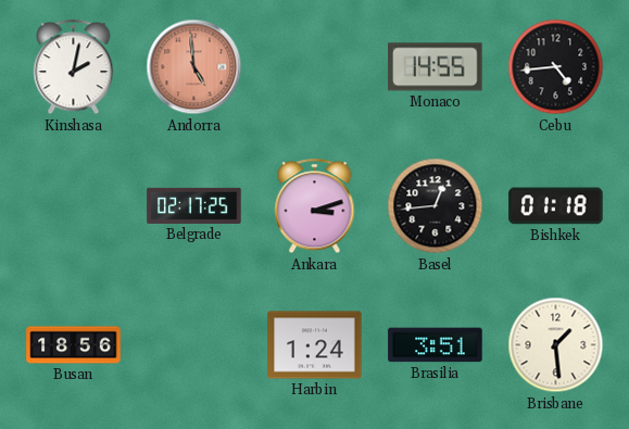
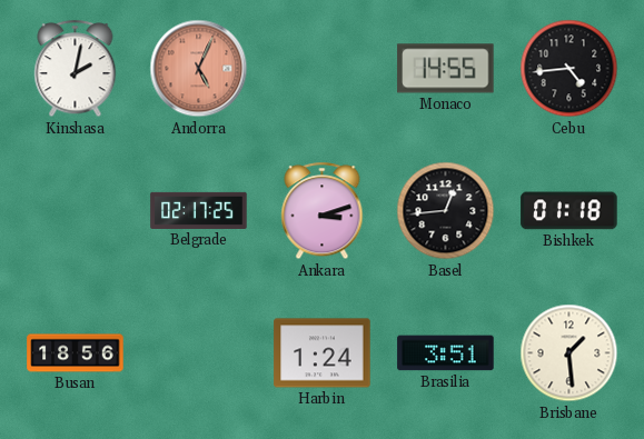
Andorra: 4:59 -> 5:04
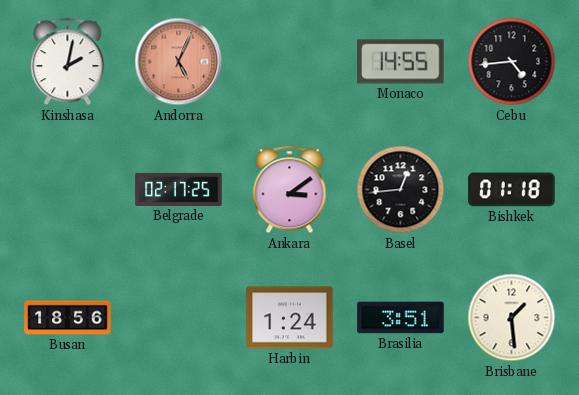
Ankara: 3:12 -> 3:09
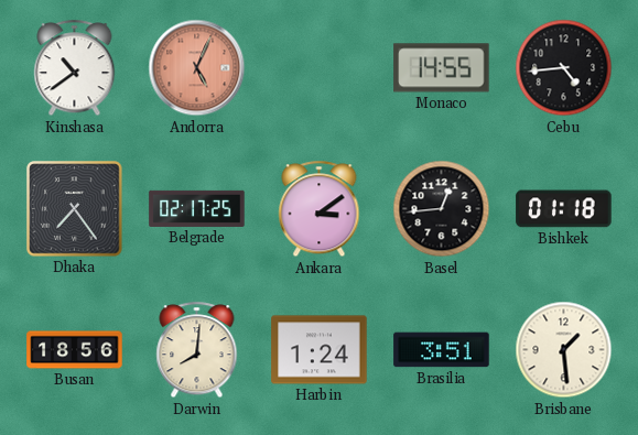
Kinshasa: 2:02 -> 10:39
Dhaka: none -> 7:24
Darwin: none -> 8:01
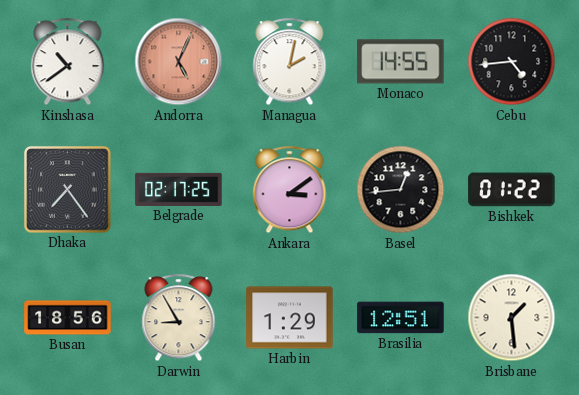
Managua: none -> 2:02
Bishkek: 01:18 -> 01:22
Darwin: 8:01 -> 8:55
Harbin: 1:24 -> 1:29
Brasilia: 3:51 -> 12:51
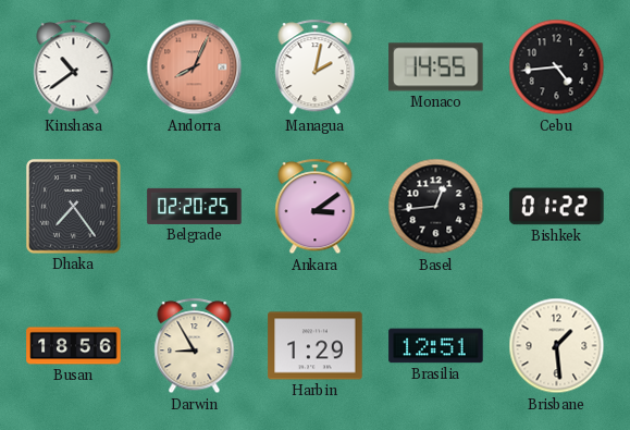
Andorra: 5:04 -> 8:04
Belgrade: 02:17 -> 02:20
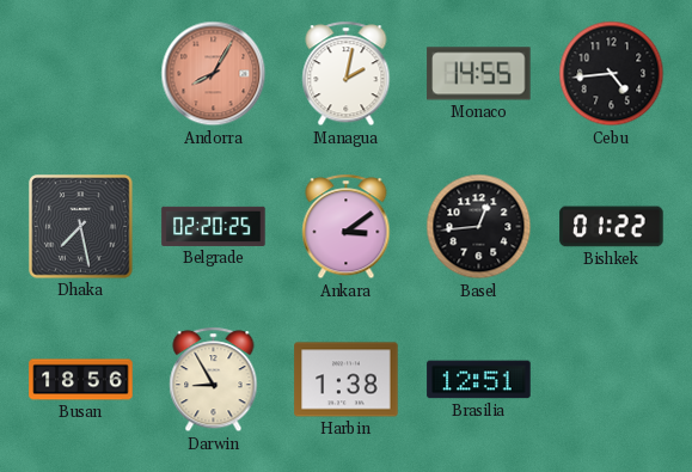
Kinshasa: 10:39 -> none
Andorra: 8:04 -> 8:05
Dhaka: 7:24 -> 7:28
Harbin: 1:29 -> 1:38
Brisbane: 1:29 -> none
